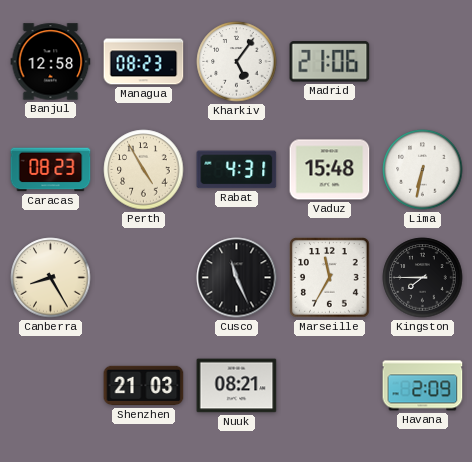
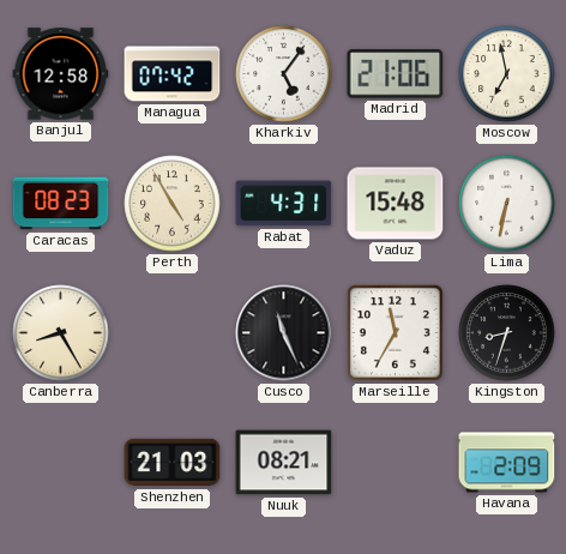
Managua: 08:23 -> 07:42
Moscow: none -> 6:58
Kingston: 7:45 -> 8:33
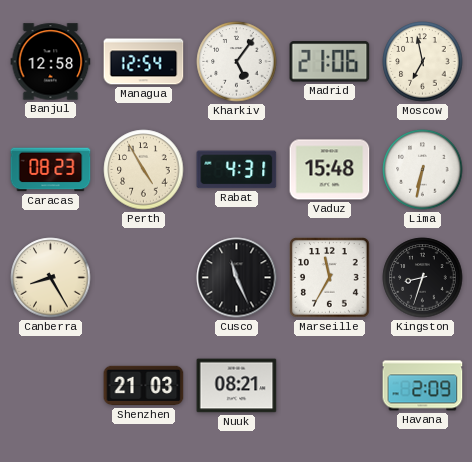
Managua: 07:42 -> 12:54
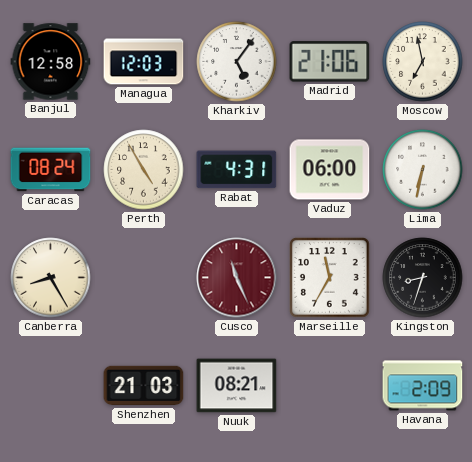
Managua: 12:54 -> 12:03
Caracas: 08:23 -> 08:24
Vaduz: 15:48 -> 06:00
Cusco dial: black -> burgundy
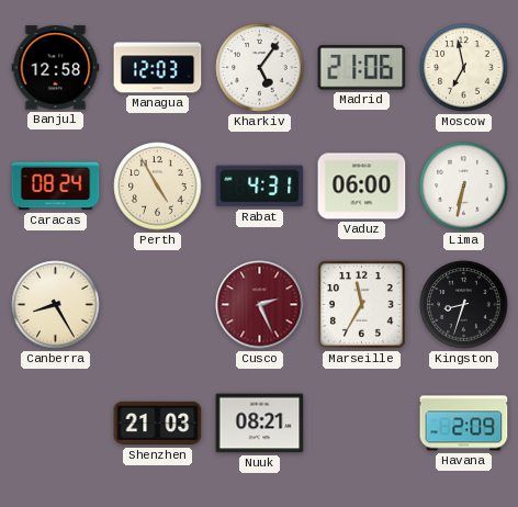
Cusco: 11:26 -> 2:26
